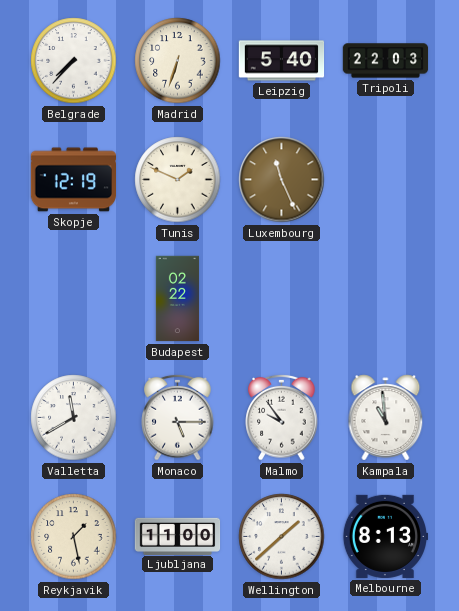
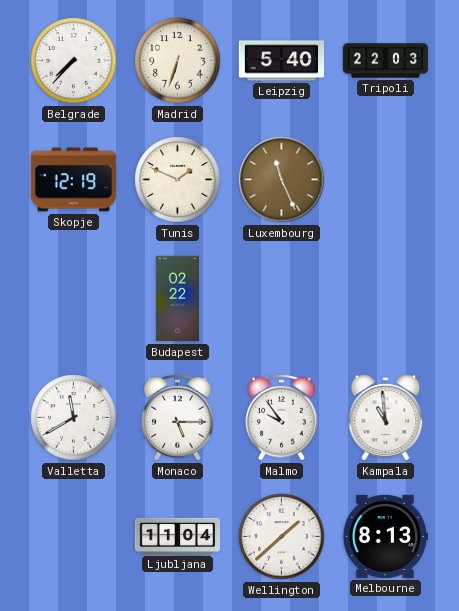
Reykjavik: 1:28 -> none
Ljubljana: 11:00 -> 11:04
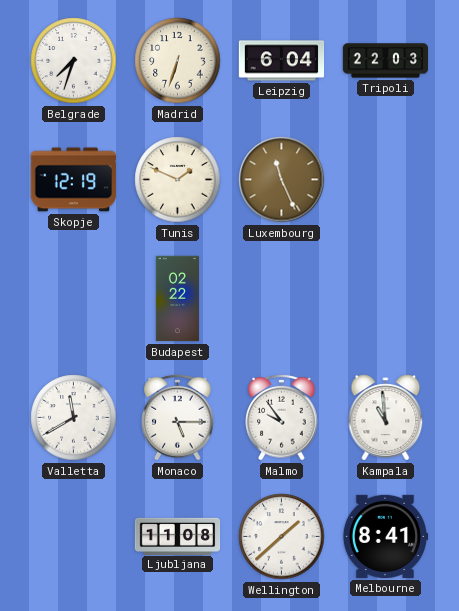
Belgrade: 7:37 -> 7:33
Leipzig: 5:40 -> 6:04
Ljubljana: 11:04 -> 11:08
Melbourne: 8:13 -> 8:41
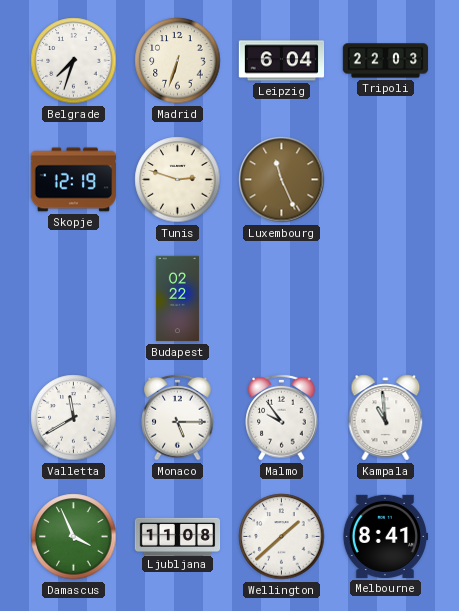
Tunis: 1:49 -> 2:48
Damascus: none -> 3:56
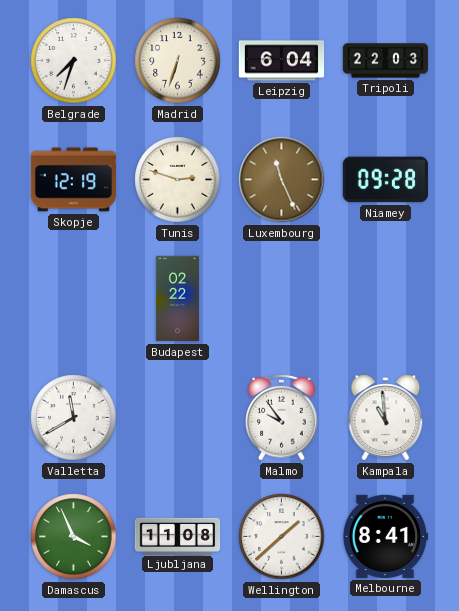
Niamey: none -> 09:28
Monaco: 5:15 -> none
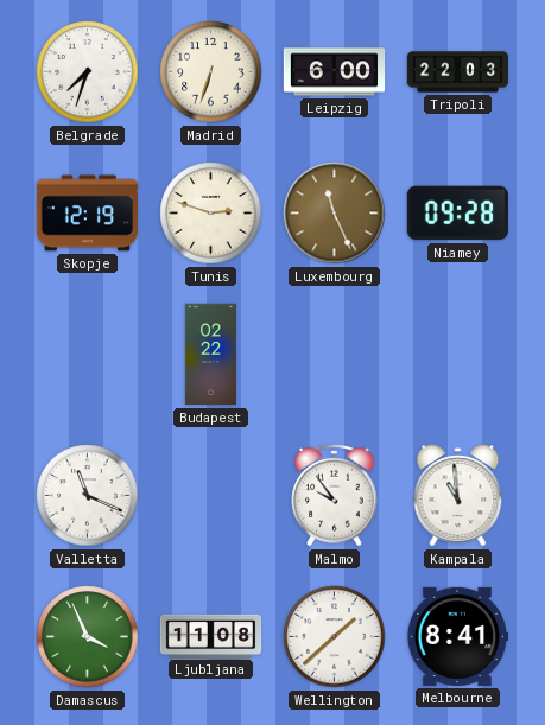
Leipzig: 6:04 -> 6:00
Valletta: 11:40 -> 11:19
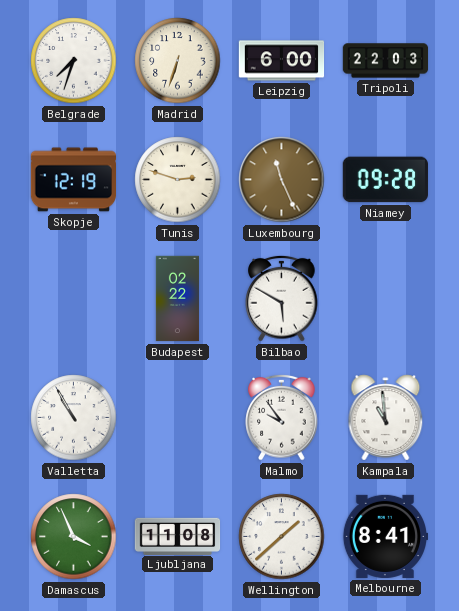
Bilbao: none -> 5:50
Valletta: 11:19 -> 10:55
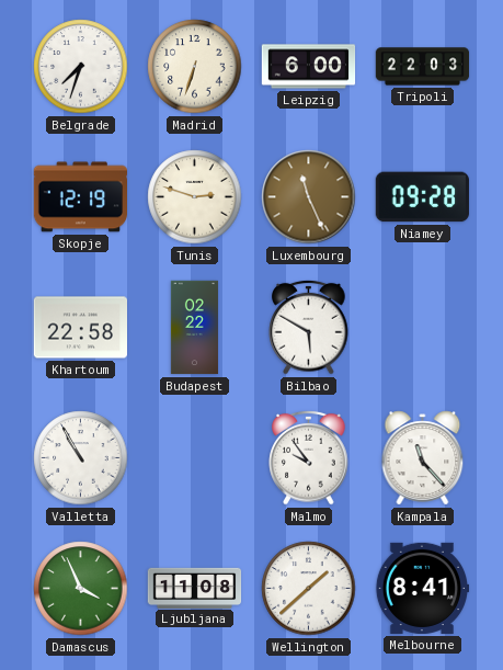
Khartoum: none -> 22:58
Kampala: 10:59 -> 11:23
